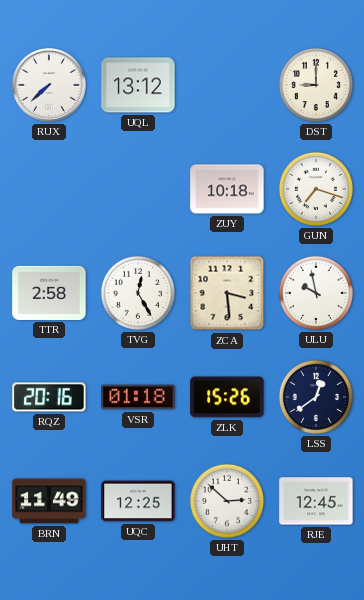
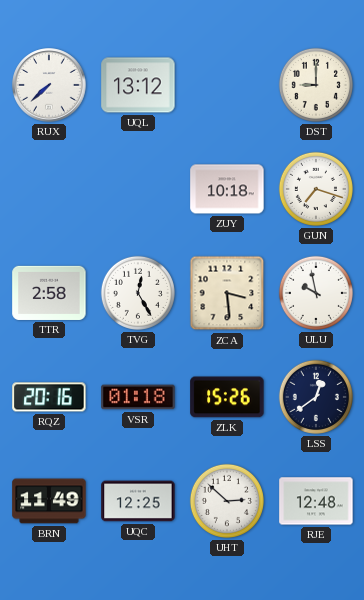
RJE: 12:45 -> 12:48
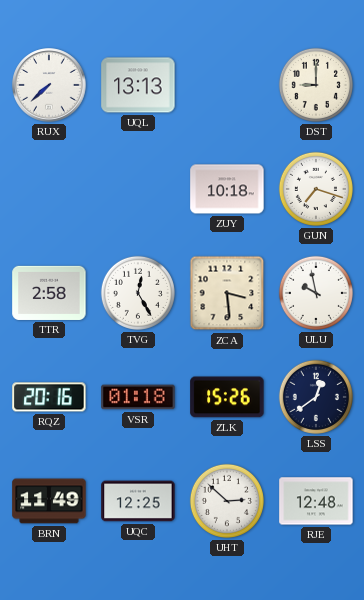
UQL: 13:12 -> 13:13
